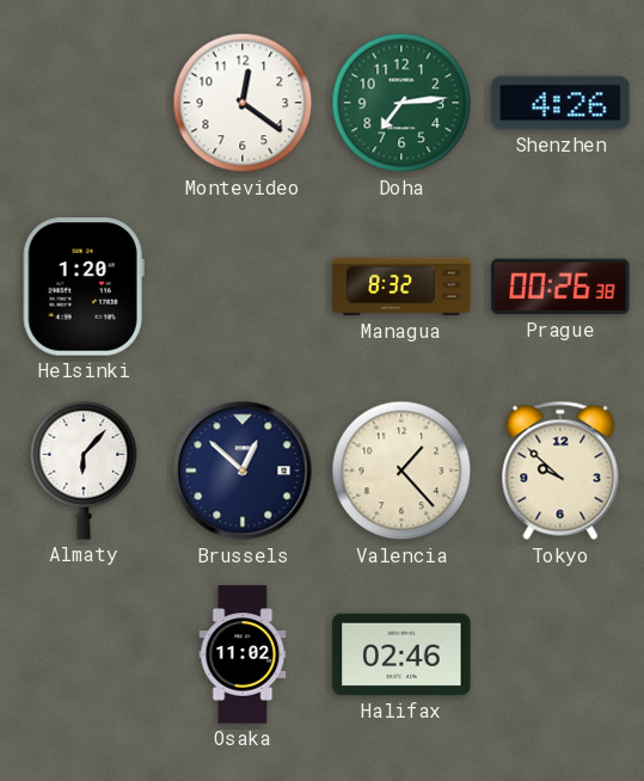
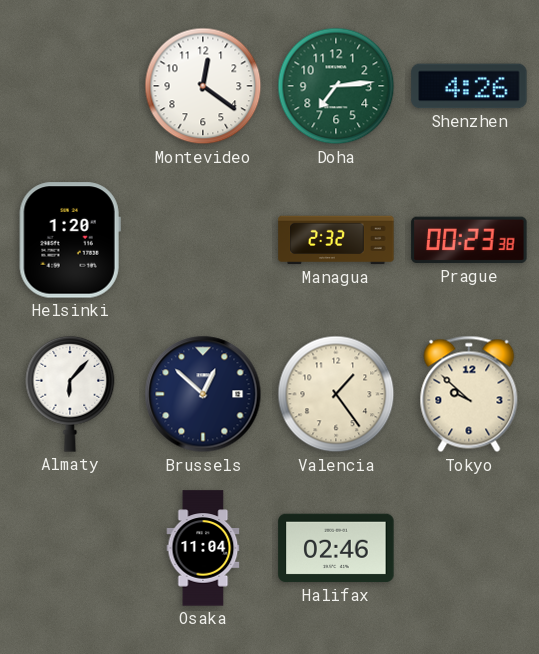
Managua: 8:32 -> 2:32
Prague: 00:26 -> 00:23
Valencia: 1:23 -> 1:24
Osaka: 11:02 -> 11:04
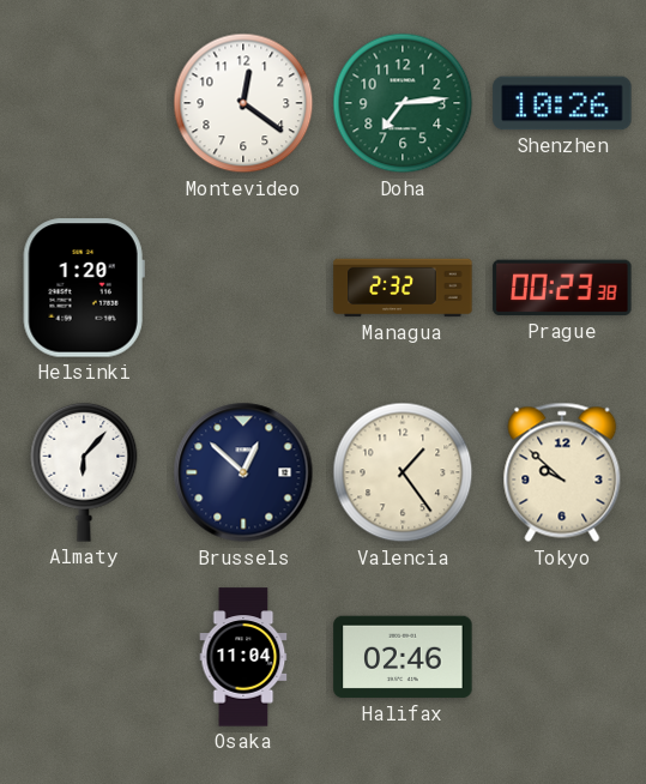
Shenzhen: 4:26 -> 10:26
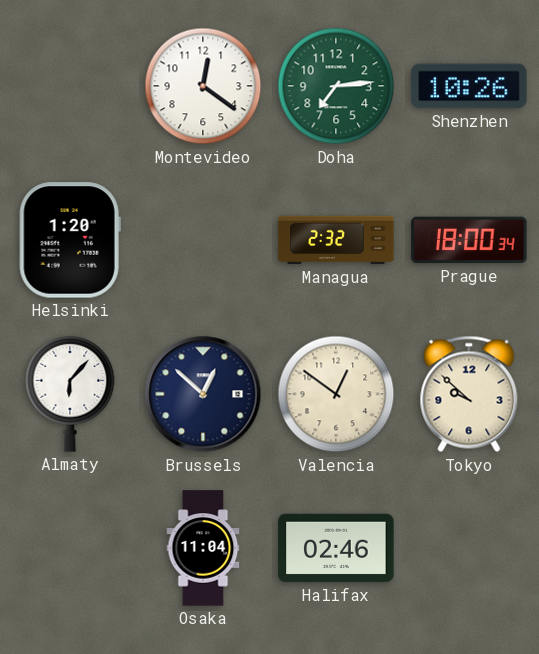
Prague: 00:23 -> 18:00
Valencia: 1:24 -> 12:51
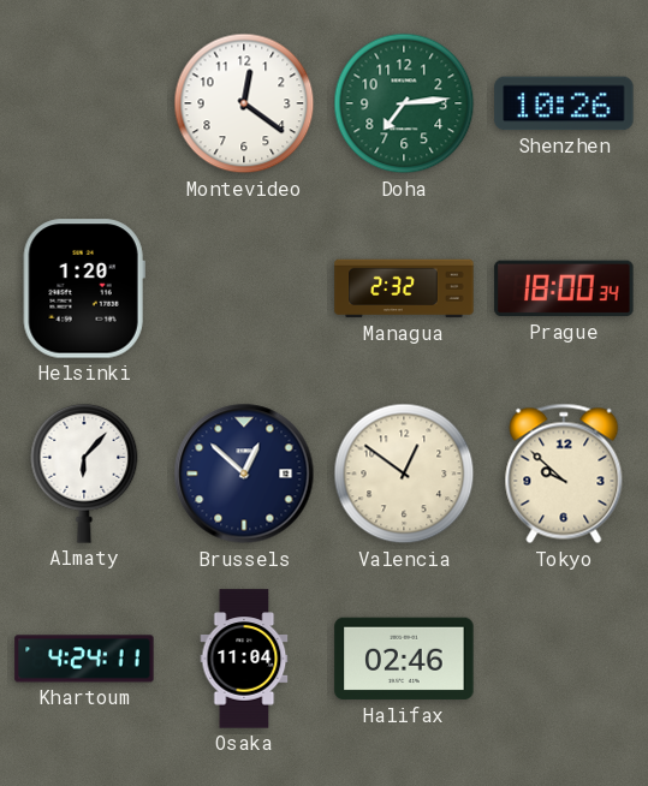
Khartoum: none -> 4:24
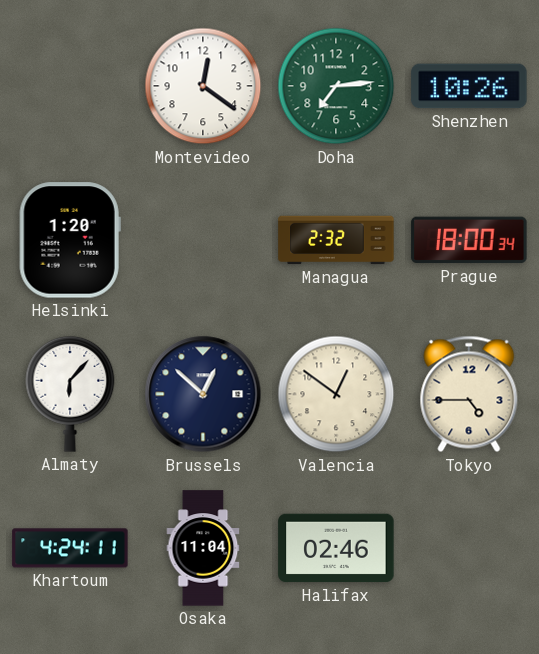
Tokyo: 9:52 -> 4:45
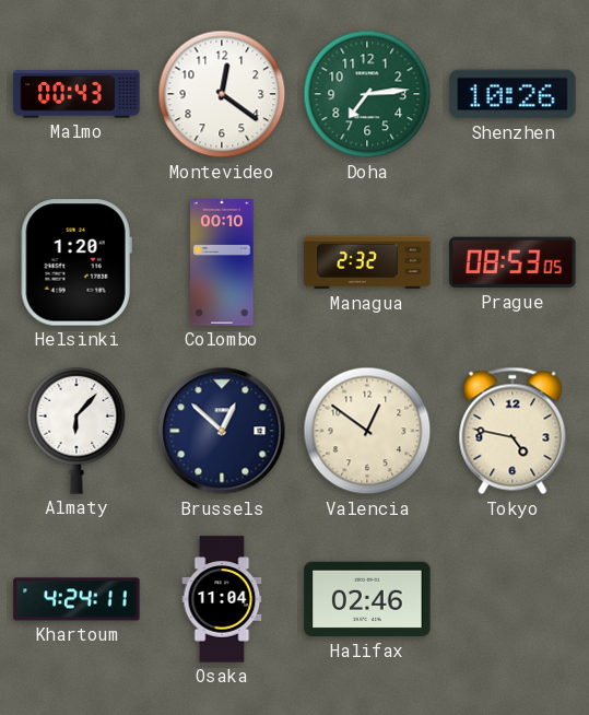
Malmo: none -> 00:43
Colombo: none -> 00:10
Prague: 18:00 -> 08:53
Tokyo: 4:45 -> 4:47
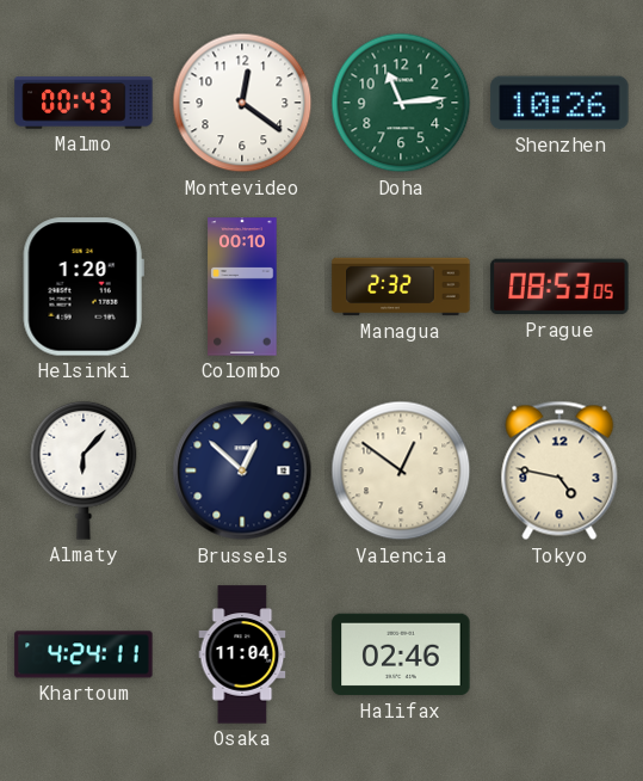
Doha: 7:14 -> 11:14
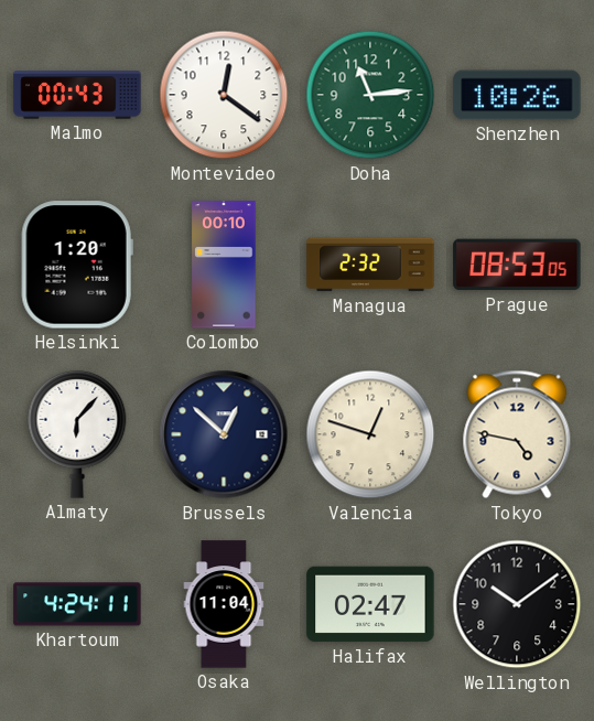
Valencia: 12:51 -> 12:48
Halifax: 02:46 -> 02:47
Wellington: none -> 10:09
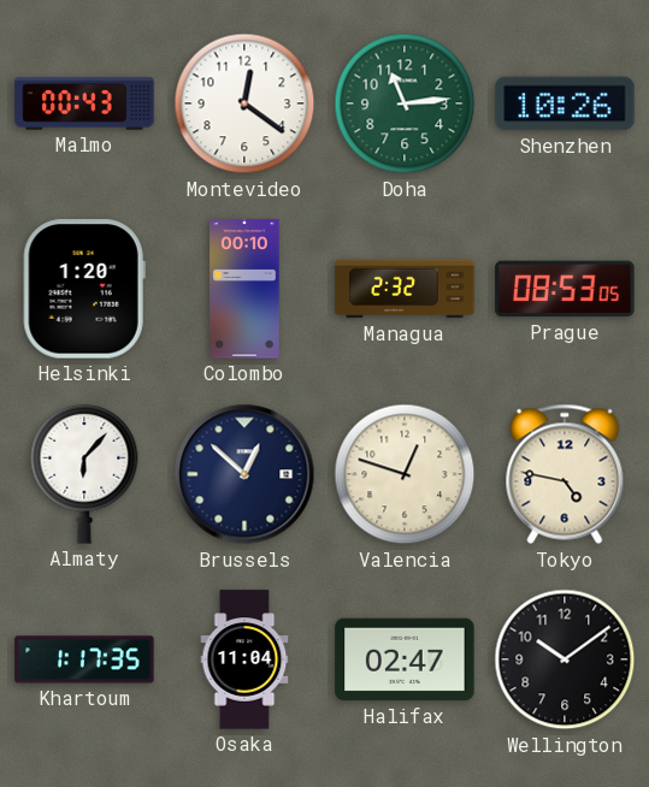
Khartoum: 4:24 -> 1:17
